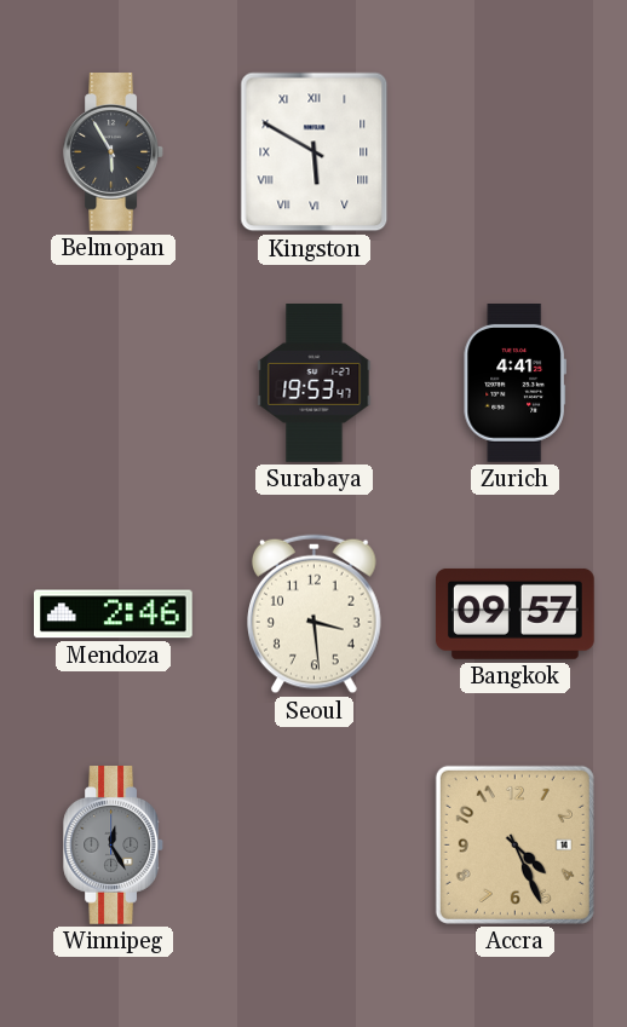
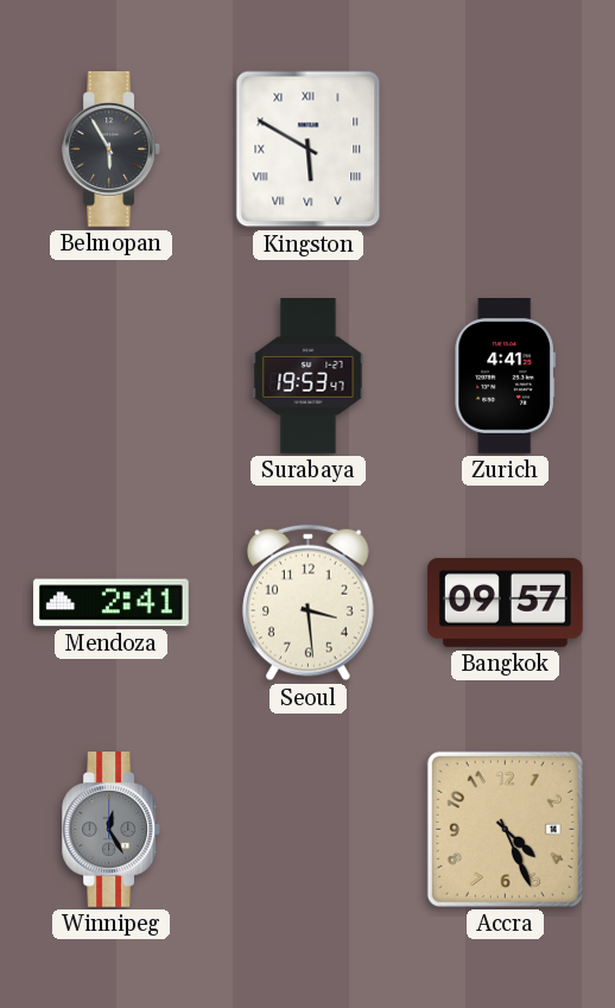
Mendoza: 2:46 -> 2:41
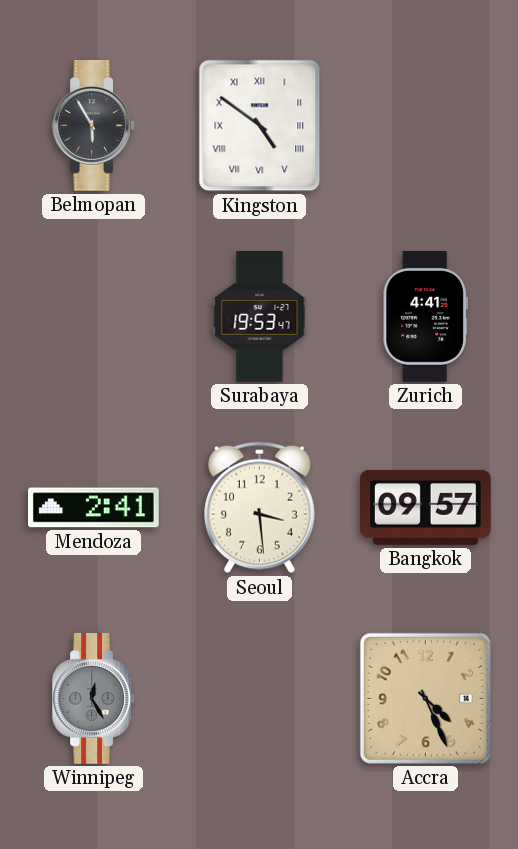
Kingston: 5:50 -> 4:51
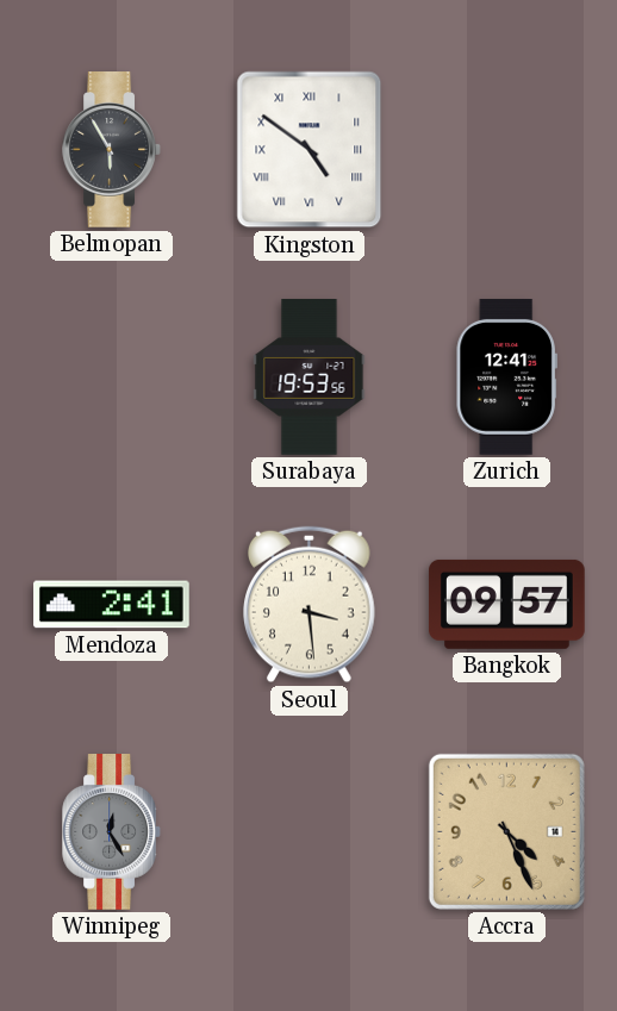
Surabaya: 19:53:47 -> 19:53:56
Zurich: 4:41 -> 12:41
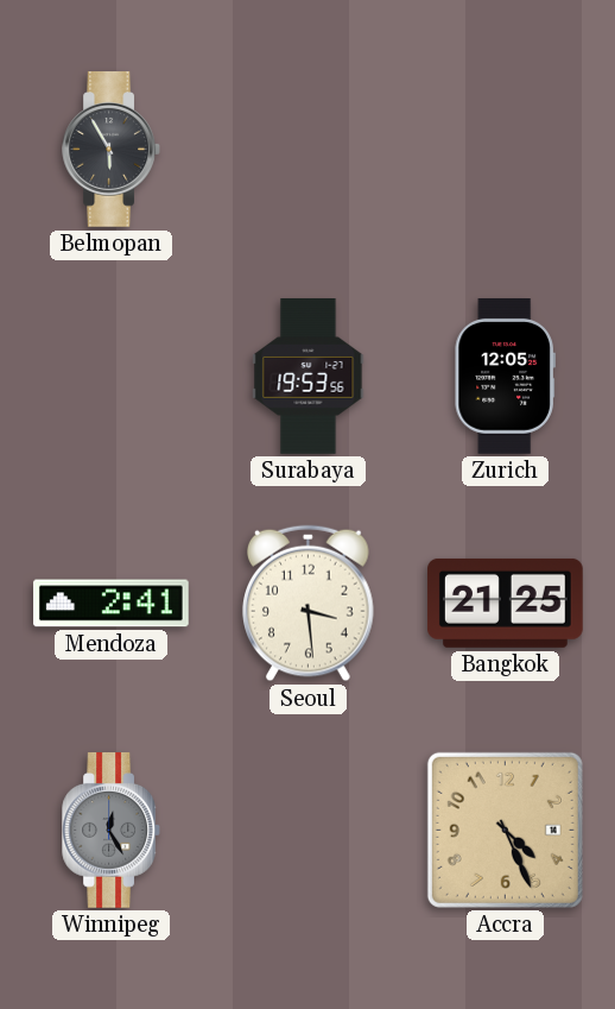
Kingston: 4:51 -> none
Zurich: 12:41 -> 12:05
Bangkok: 09:57 -> 21:25
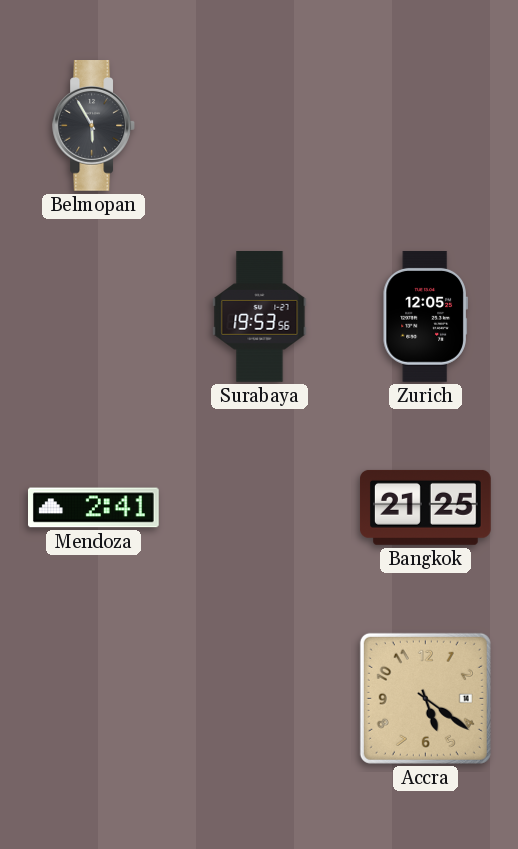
Seoul: 3:29 -> none
Winnipeg: 12:25 -> none
Accra: 4:26 -> 5:21
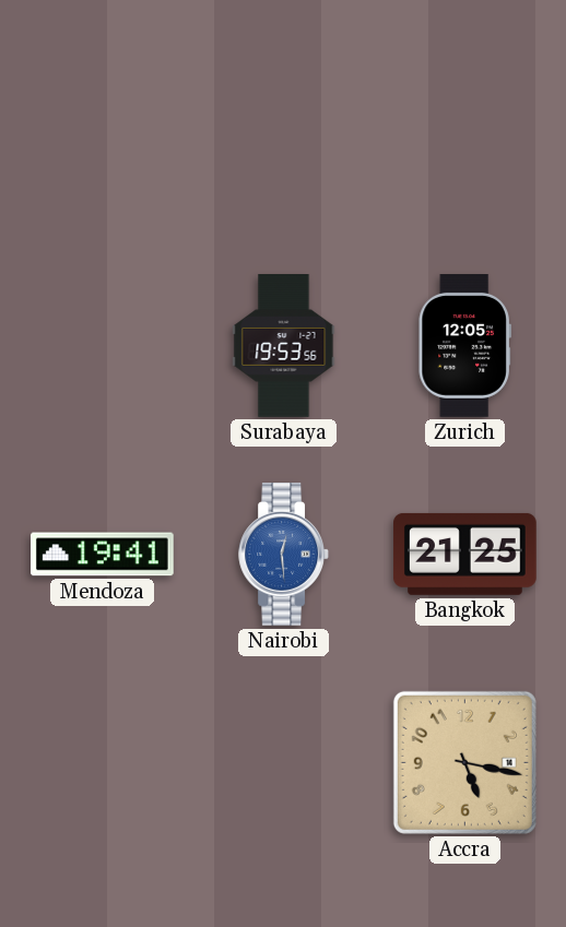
Belmopan: 5:55 -> none
Mendoza: 2:41 -> 19:41
Nairobi: none -> 12:29
Accra: 5:21 -> 5:17
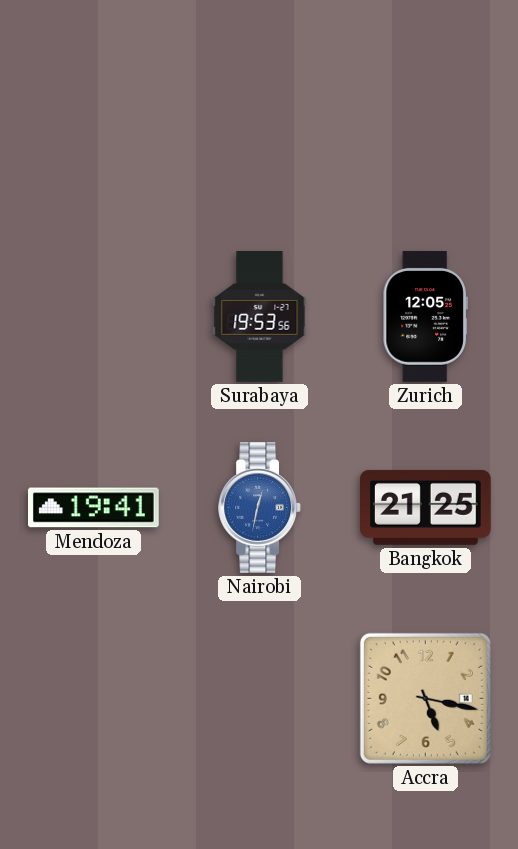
Nairobi: 12:29 -> 12:32
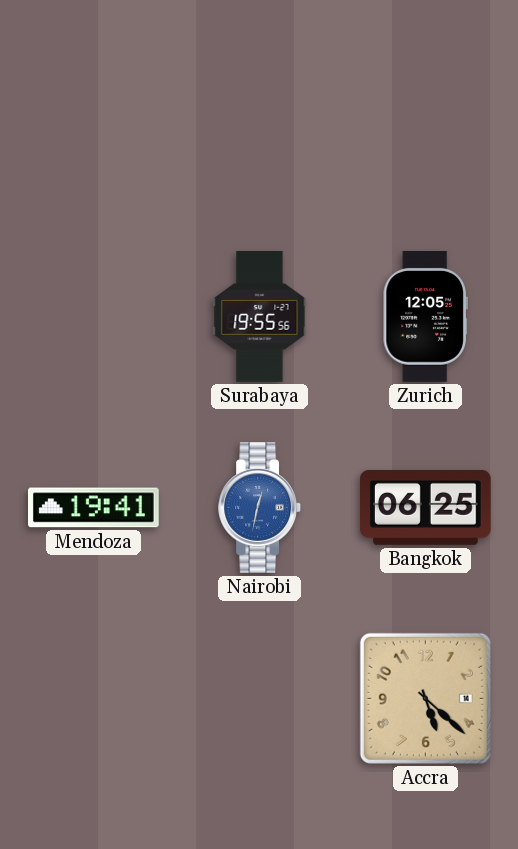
Surabaya: 19:53 -> 19:55
Bangkok: 21:25 -> 06:25
Accra: 5:17 -> 5:22
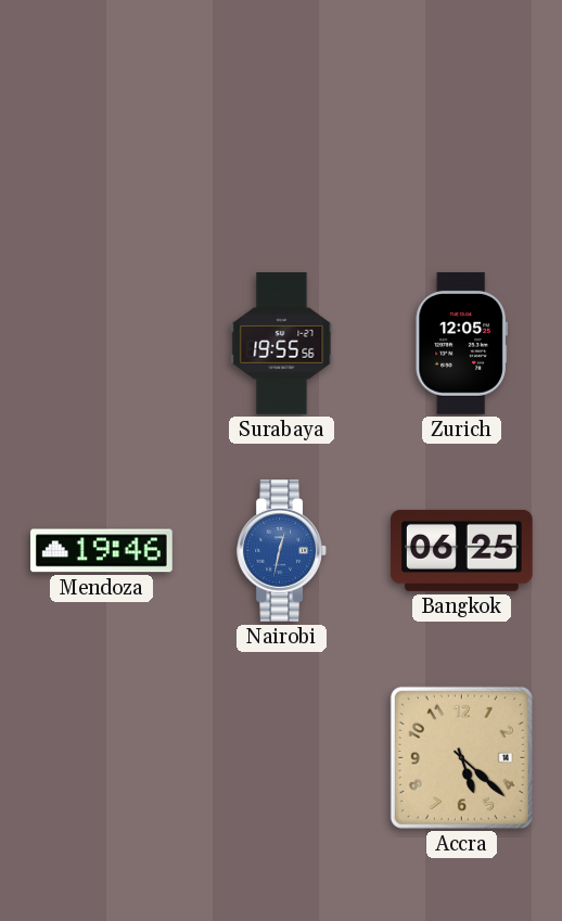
Mendoza: 19:41 -> 19:46
